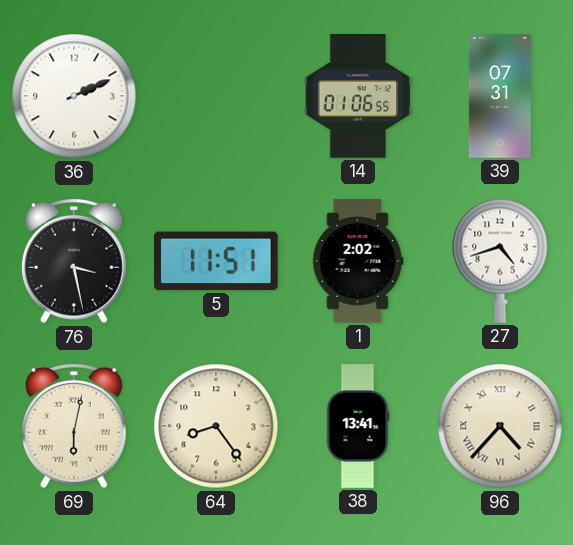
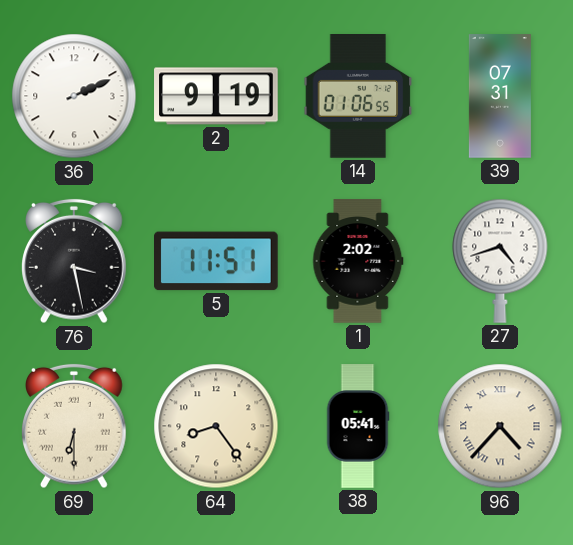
2: none -> 9:19
69: 6:02 -> 6:30
38: 13:41 -> 05:41
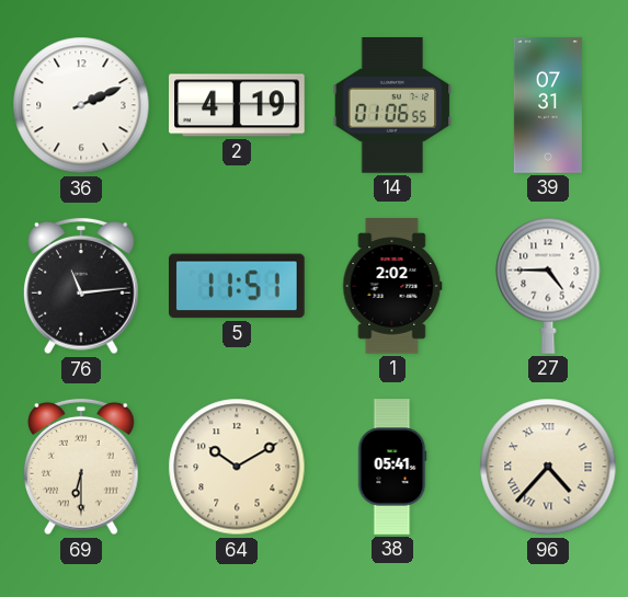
2: 9:19 -> 4:19
76: 3:28 -> 11:14
27: 4:42 -> 4:45
64: 8:24 -> 10:10
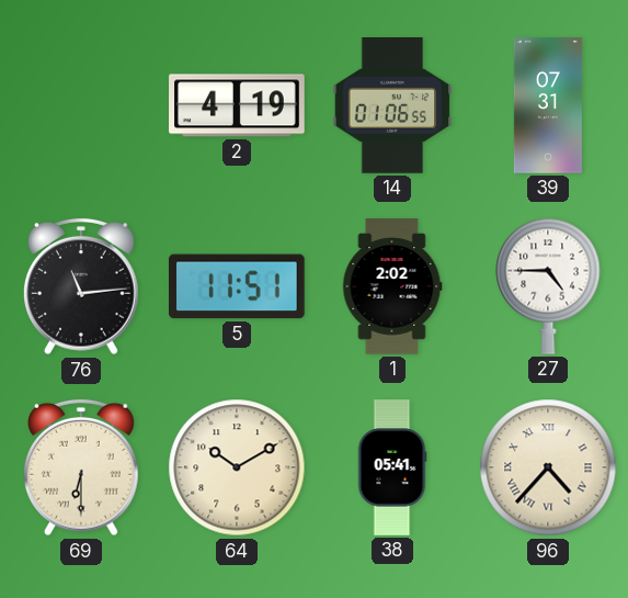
36: 2:11 -> none
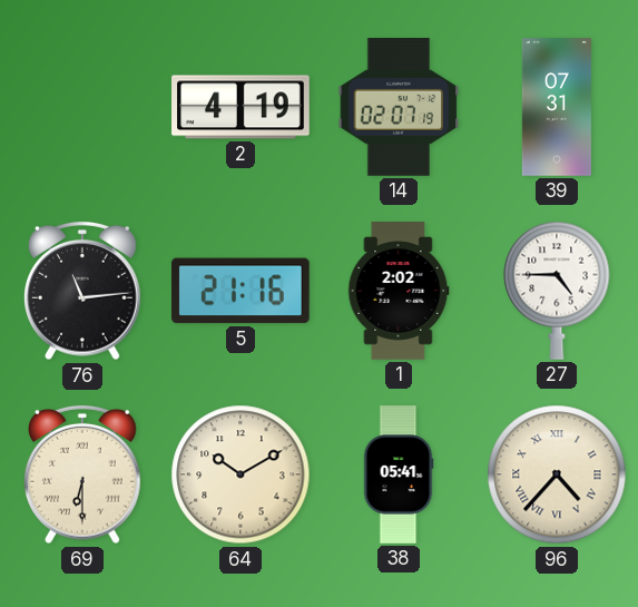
14: 01:06 -> 02:07
5: 11:51 -> 21:16
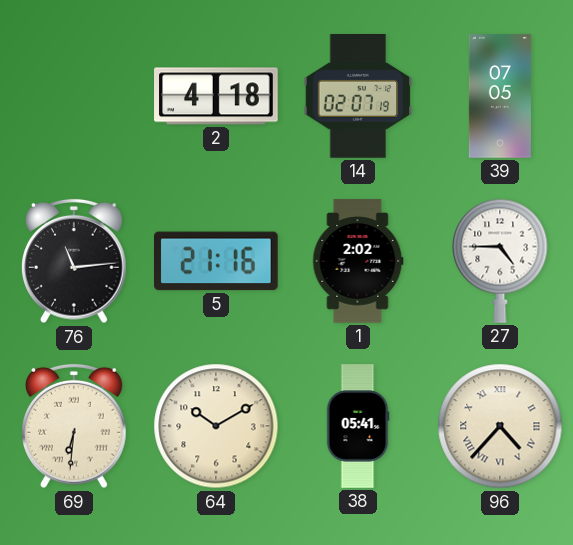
2: 4:19 -> 4:18
39: 07:31 -> 07:05
69: 6:30 -> 6:31
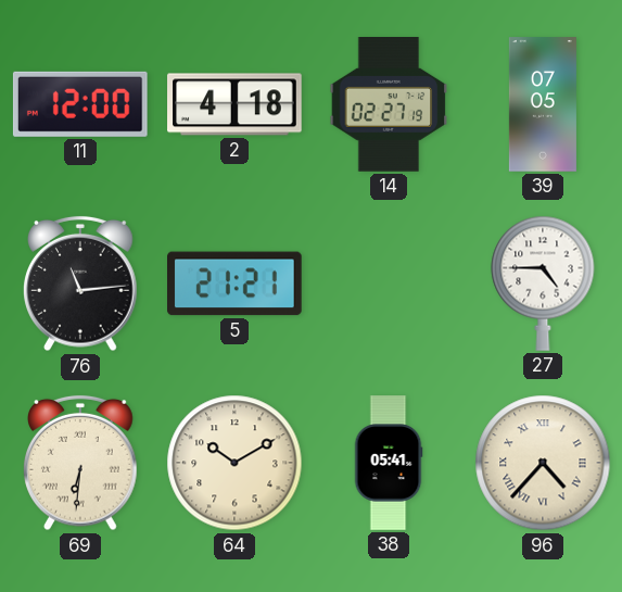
11: none -> 12:00
14: 02:07 -> 02:27
5: 21:16 -> 21:21
1: 2:02 -> none
